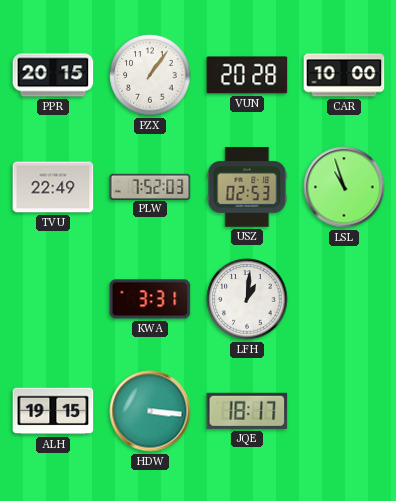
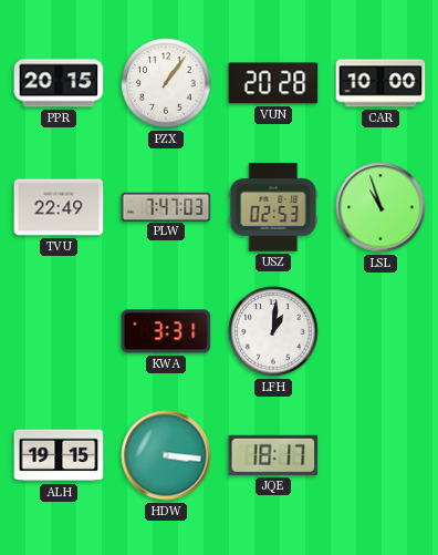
PLW: 7:52 -> 7:47
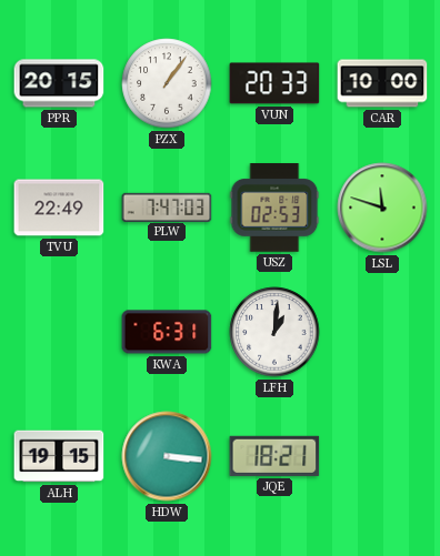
VUN: 20:28 -> 20:33
LSL: 10:57 -> 11:48
KWA: 3:31 -> 6:31
JQE: 18:17 -> 18:21
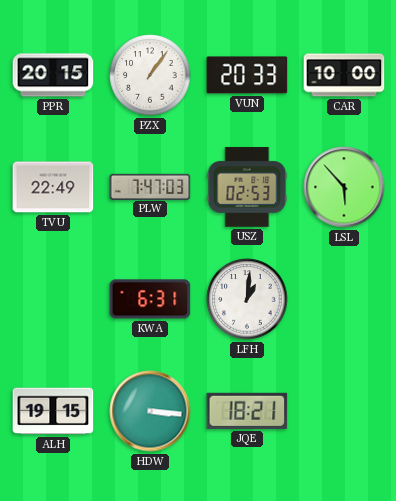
LSL: 11:48 -> 5:53
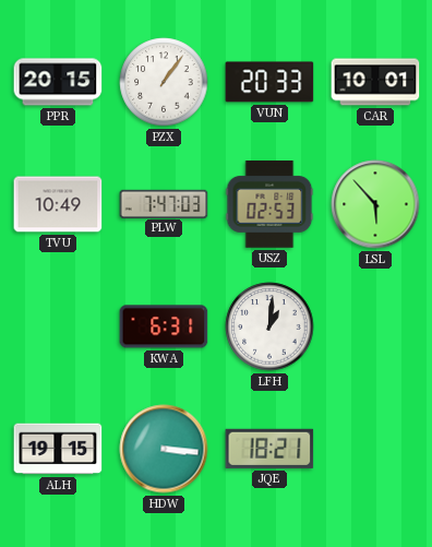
CAR: 10:00 -> 10:01
TVU: 22:49 -> 10:49
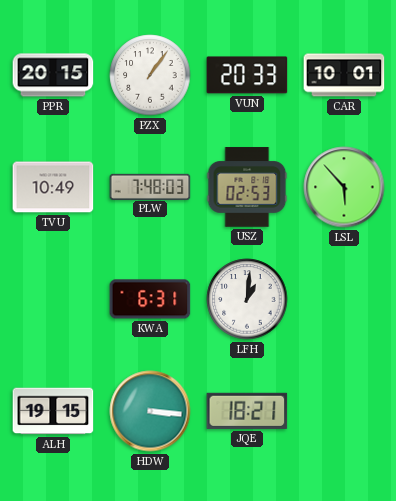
PLW: 7:47 -> 7:48
